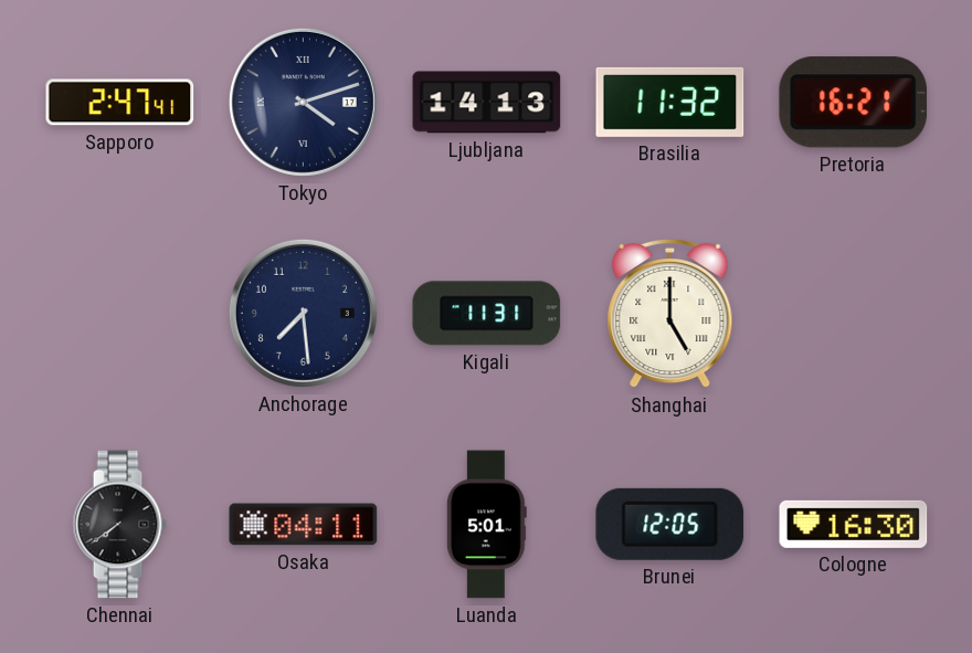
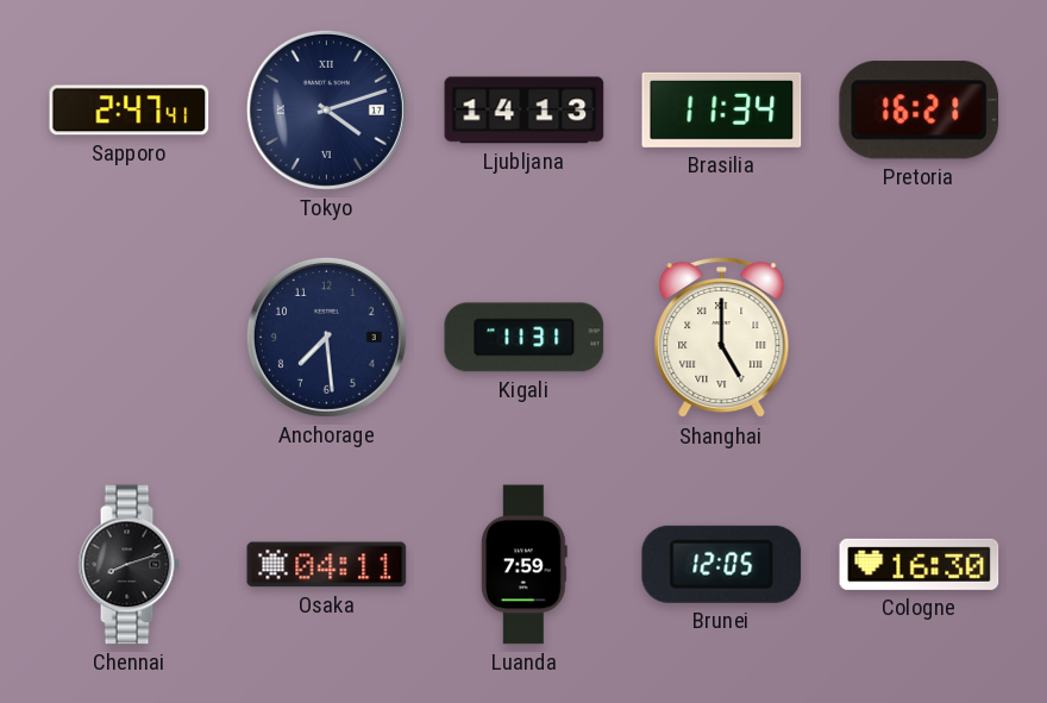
Brasilia: 11:32 -> 11:34
Chennai: 7:39 -> 8:12
Luanda: 5:01 -> 7:59
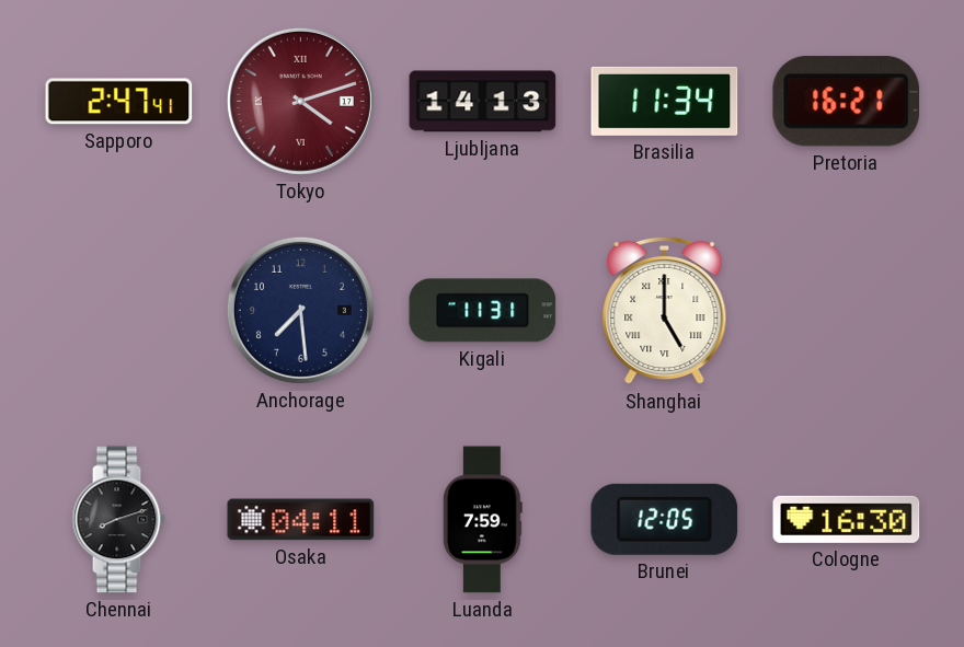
Tokyo dial: navy -> burgundy
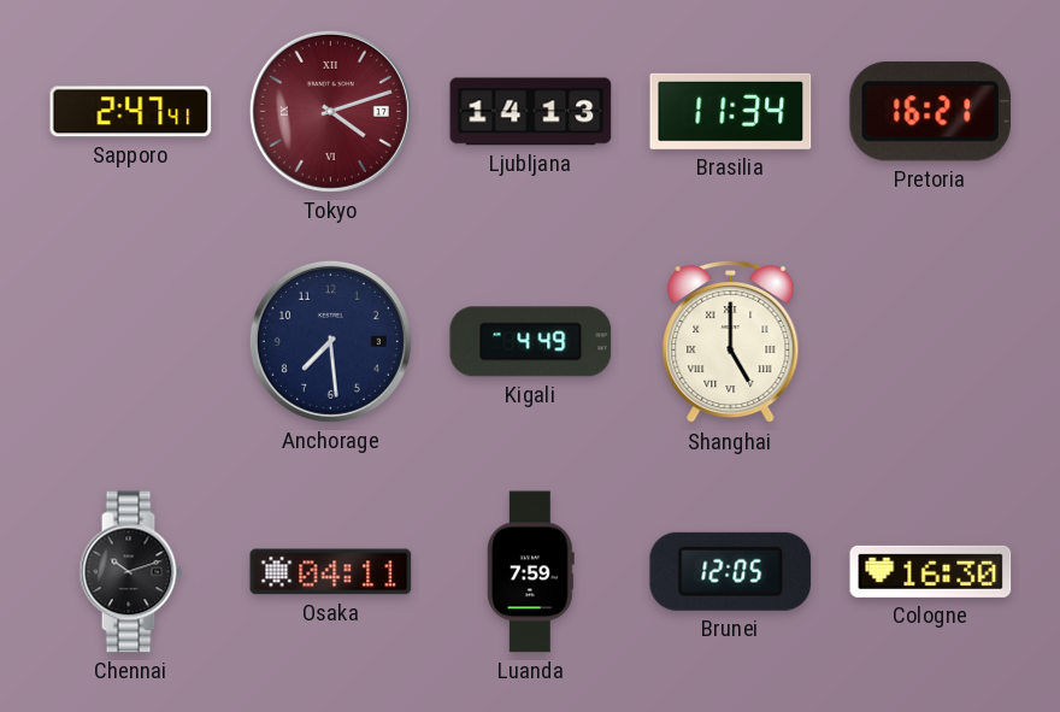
Kigali: 11:31 -> 4:49
Chennai: 8:12 -> 10:12
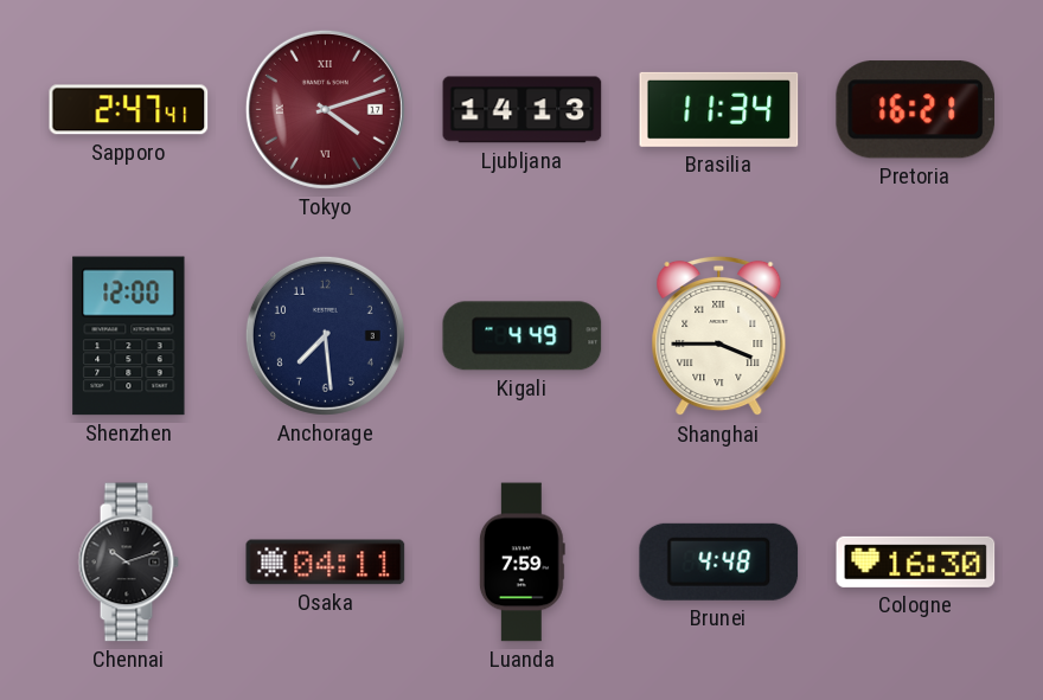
Shenzhen: none -> 12:00
Shanghai: 5:00 -> 3:45
Brunei: 12:05 -> 4:48
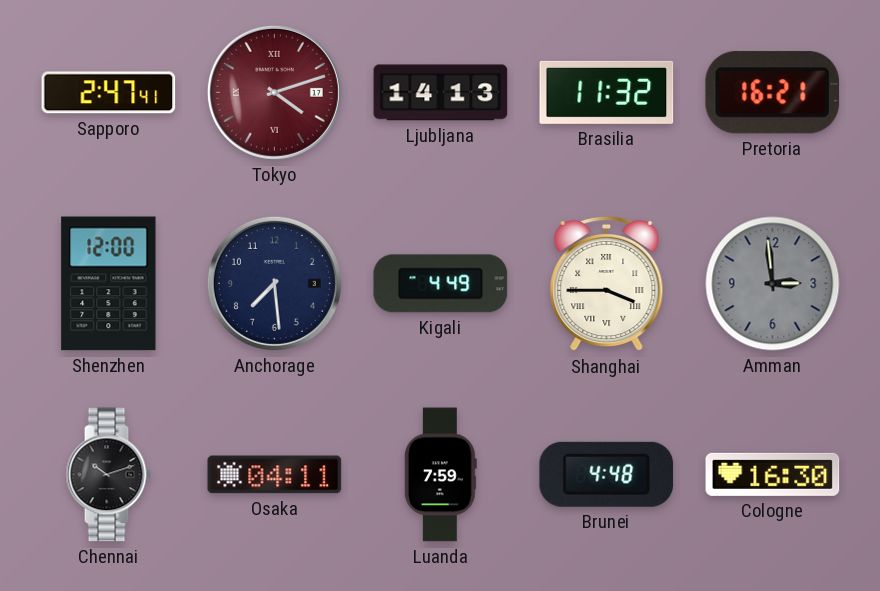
Brasilia: 11:34 -> 11:32
Amman: none -> 2:59
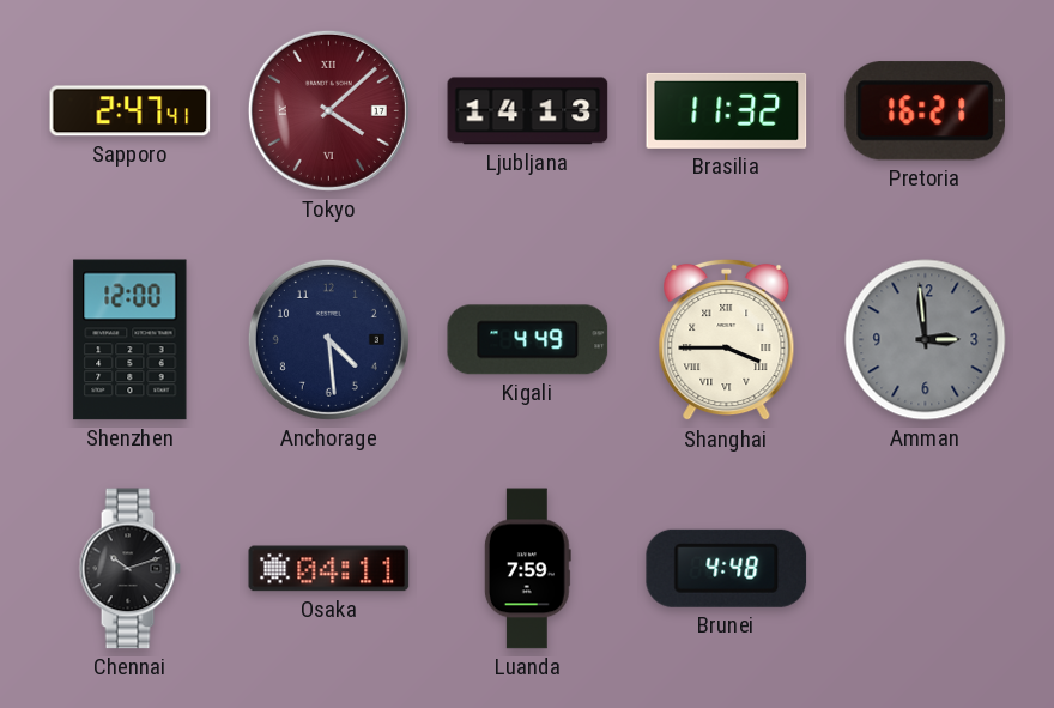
Tokyo: 4:12 -> 4:08
Anchorage: 7:29 -> 4:29
Cologne: 16:30 -> none
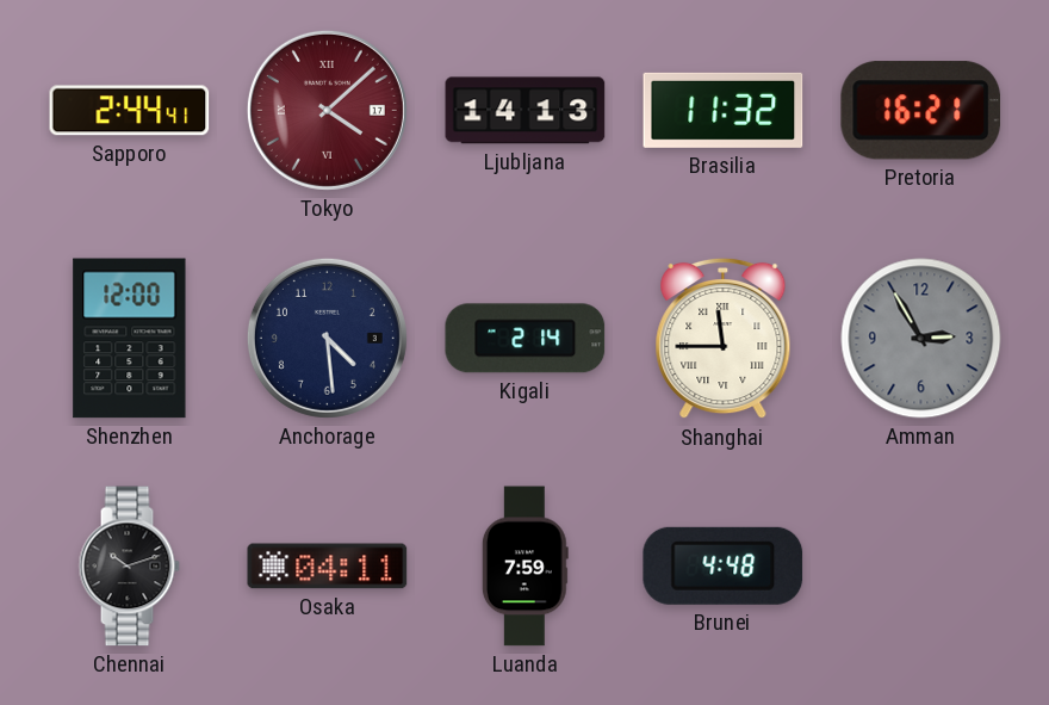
Sapporo: 2:47 -> 2:44
Kigali: 4:49 -> 2:14
Shanghai: 3:45 -> 11:45
Amman: 2:59 -> 2:55
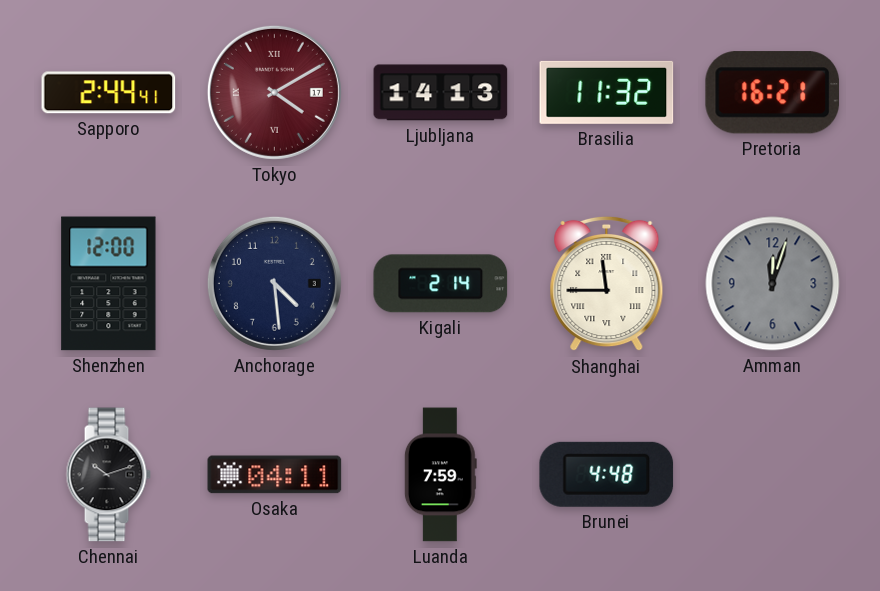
Tokyo: 4:08 -> 4:10
Amman: 2:55 -> 12:03
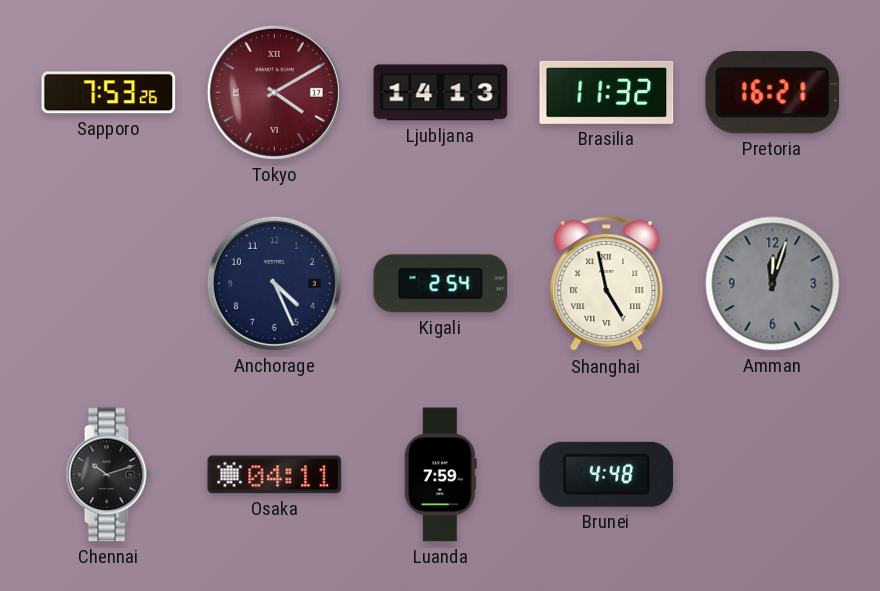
Sapporo: 2:44 -> 7:53
Shenzhen: 12:00 -> none
Anchorage: 4:29 -> 4:26
Kigali: 2:14 -> 2:54
Shanghai: 11:45 -> 4:58
